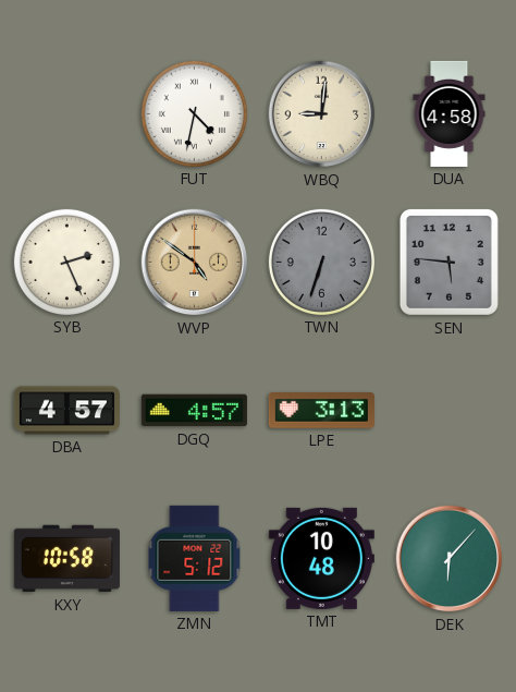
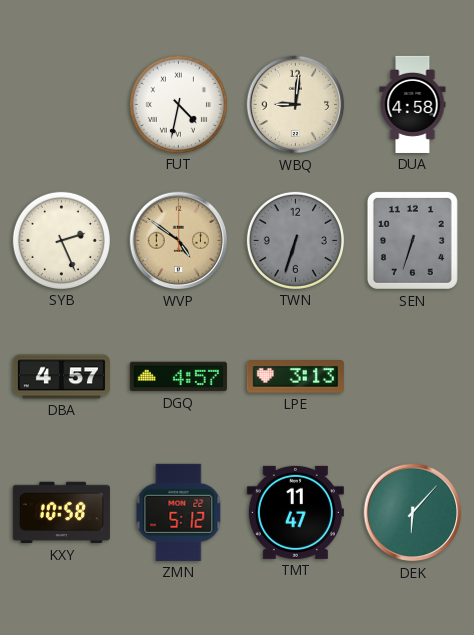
SEN: 5:46 -> 6:33
TMT: 10:48 -> 11:47
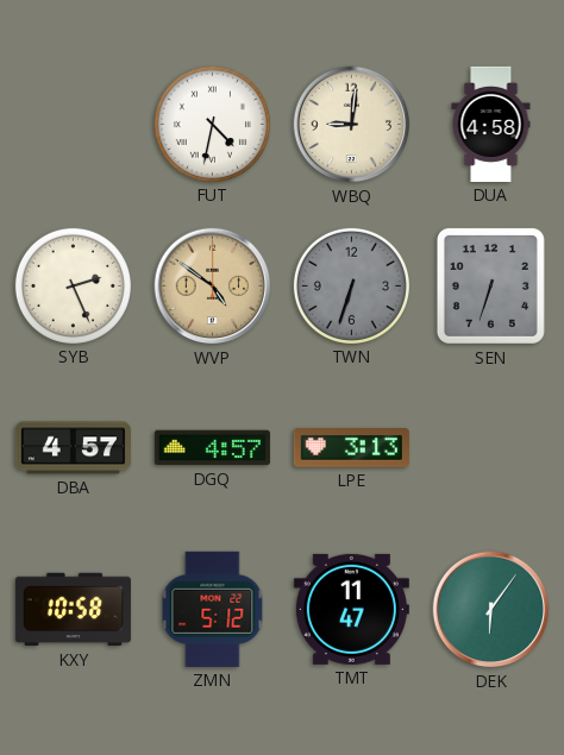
DEK: 6:07 -> 6:06
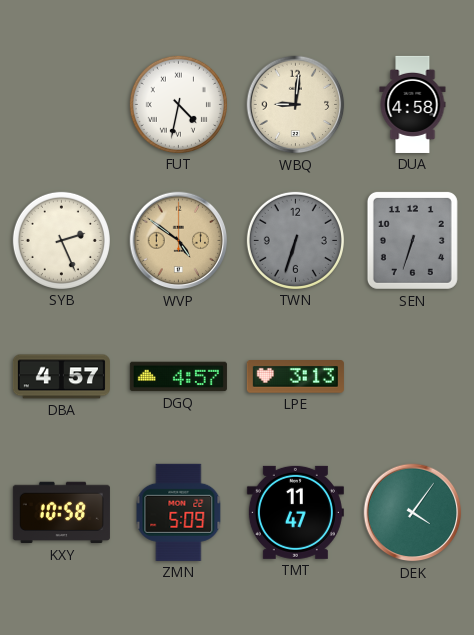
ZMN: 5:12 -> 5:09
DEK: 6:06 -> 4:06
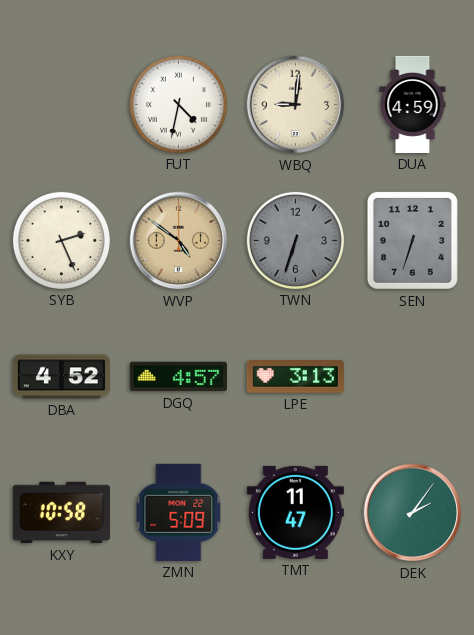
DUA: 4:58 -> 4:59
DBA: 4:57 -> 4:52
DEK: 4:06 -> 2:06
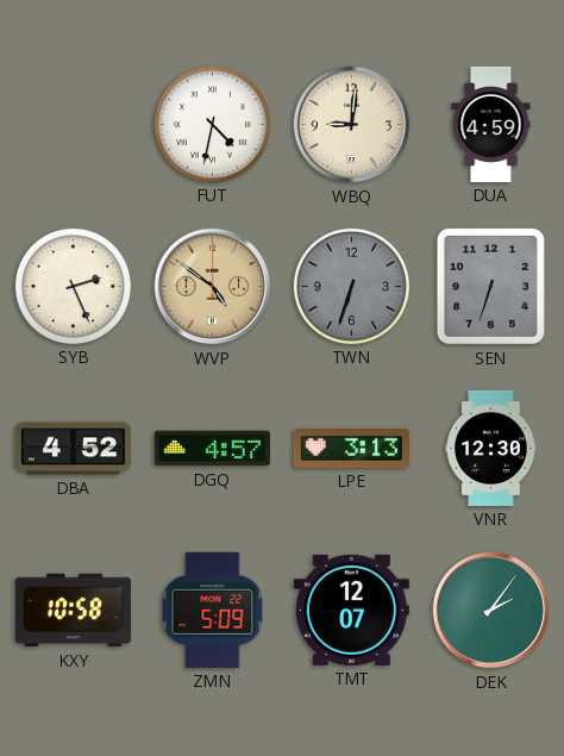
VNR: none -> 12:30
TMT: 11:47 -> 12:07
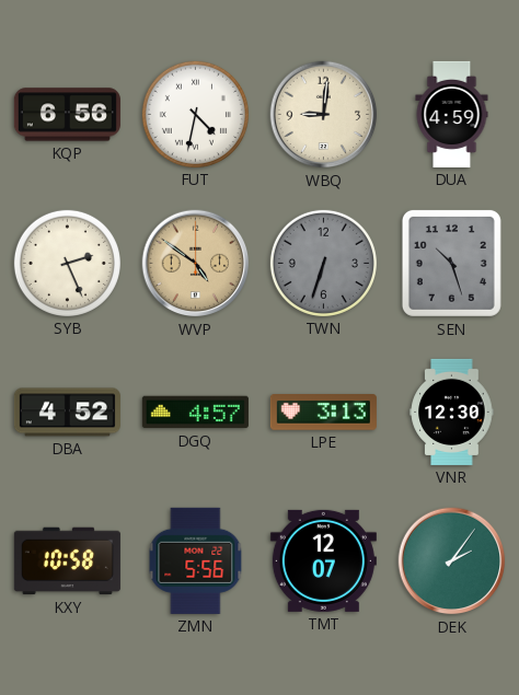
KQP: none -> 6:56
SEN: 6:33 -> 10:27
ZMN: 5:09 -> 5:56
